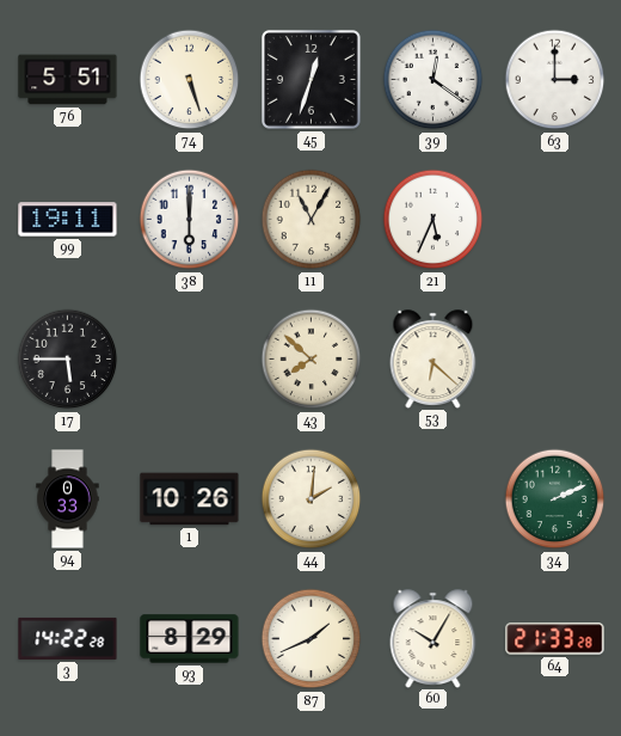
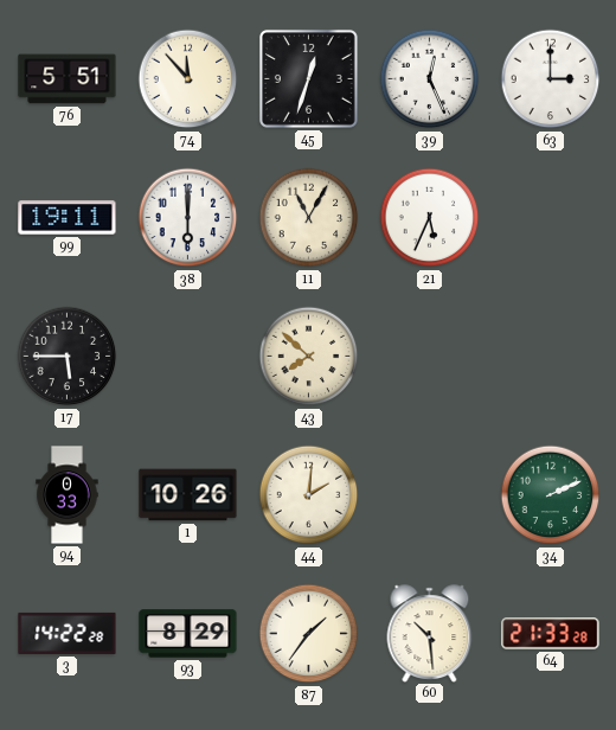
74: 5:27 -> 11:53
39: 12:21 -> 12:26
53: 6:22 -> none
87: 1:41 -> 1:36
60: 10:05 -> 10:29
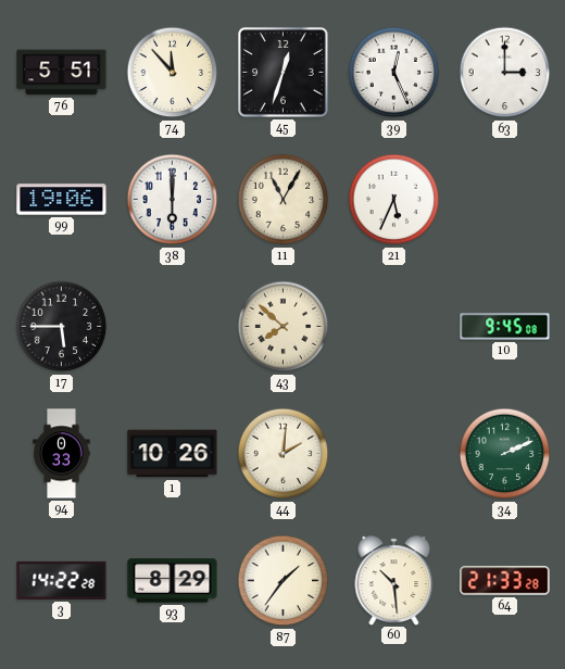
99: 19:11 -> 19:06
10: none -> 9:45
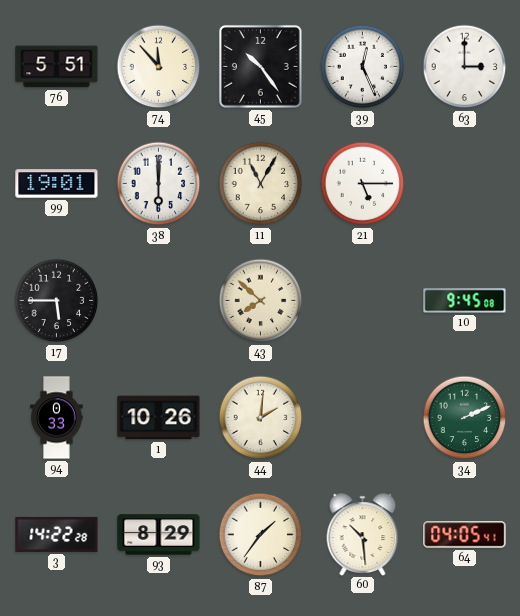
45: 12:33 -> 10:24
99: 19:06 -> 19:01
21: 5:34 -> 5:15
64: 21:33 -> 04:05
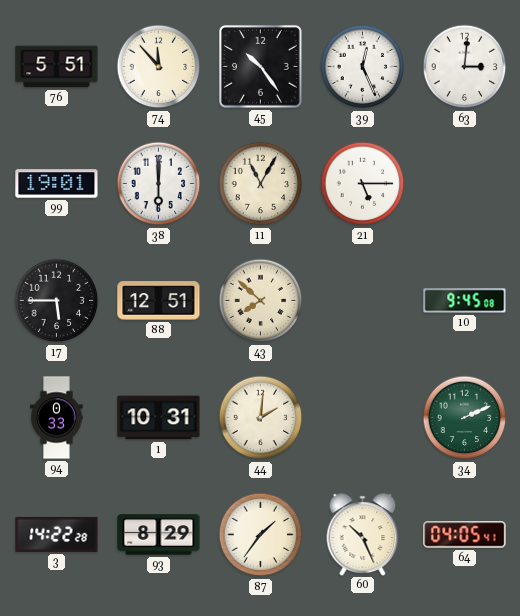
63: 3:00 -> 3:01
88: none -> 12:51
1: 10:26 -> 10:31
60: 10:29 -> 10:26
